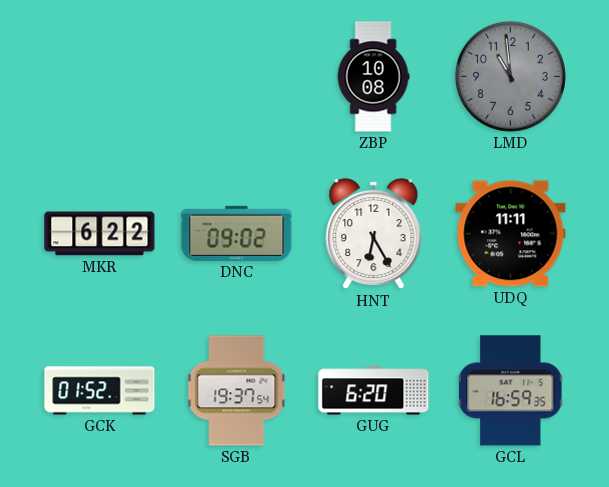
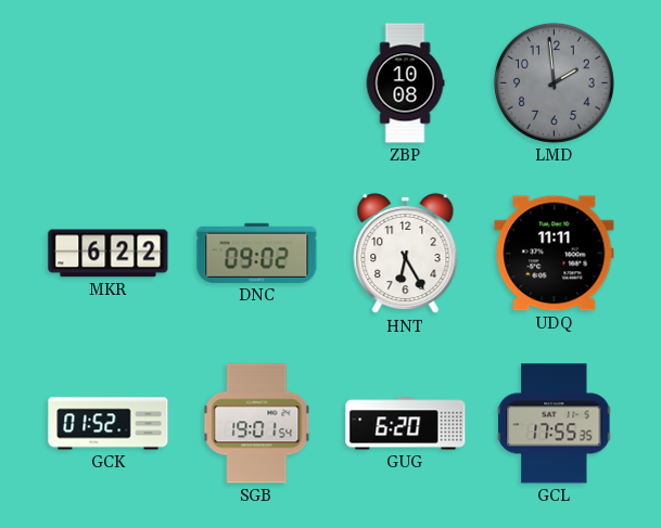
LMD: 10:59 -> 1:59
SGB: 19:37 -> 19:01
GCL: 16:59 -> 17:55
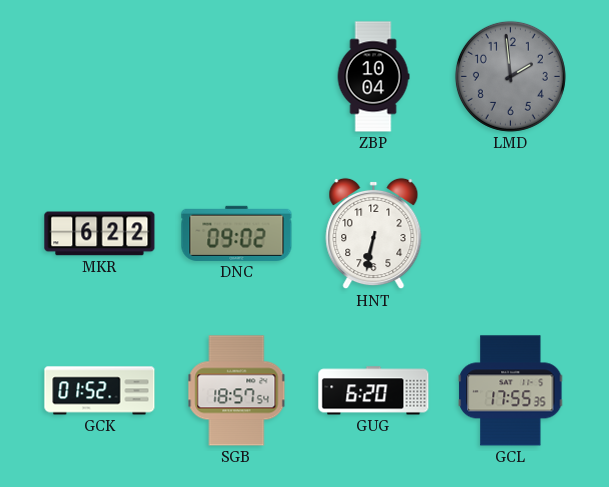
ZBP: 10:08 -> 10:04
HNT: 6:25 -> 6:32
UDQ: 11:11 -> none
SGB: 19:01 -> 18:57
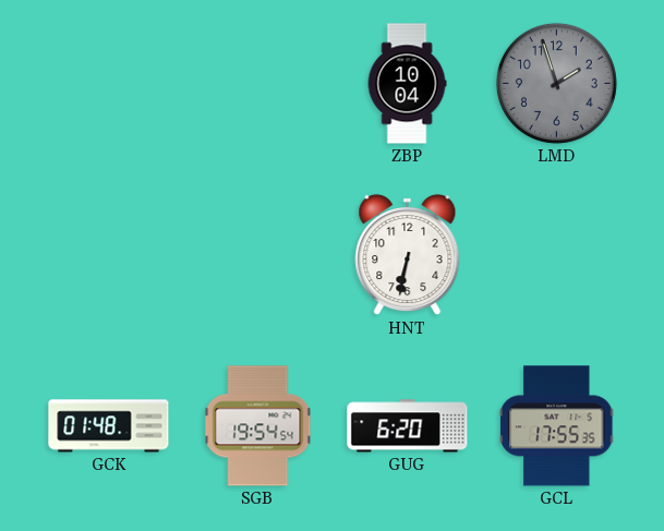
LMD: 1:59 -> 1:57
MKR: 6:22 -> none
DNC: 09:02 -> none
GCK: 01:52 -> 01:48
SGB: 18:57 -> 19:54
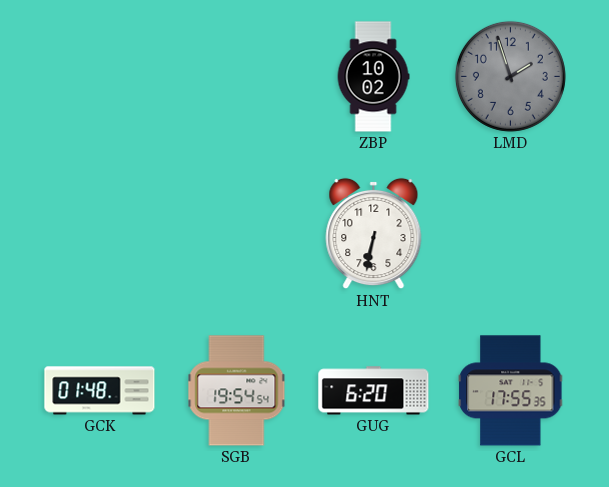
ZBP: 10:04 -> 10:02
